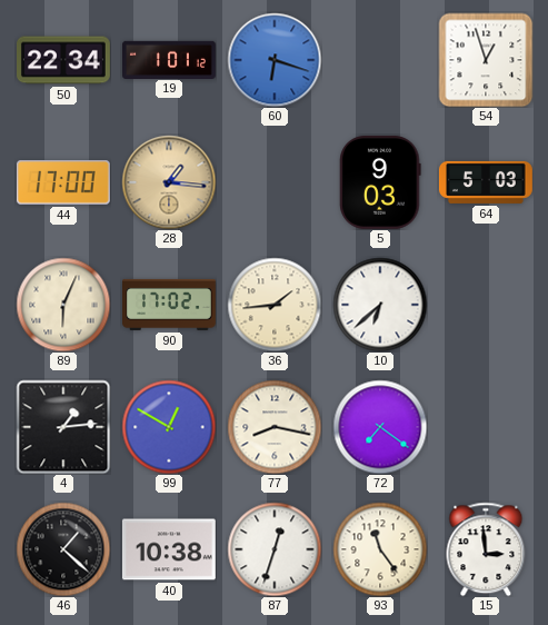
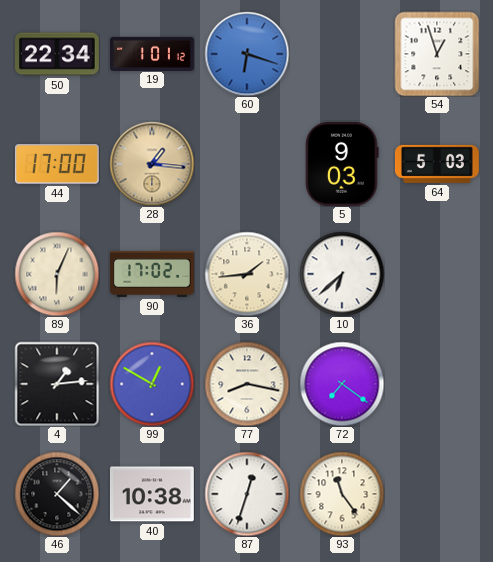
15: 2:59 -> none
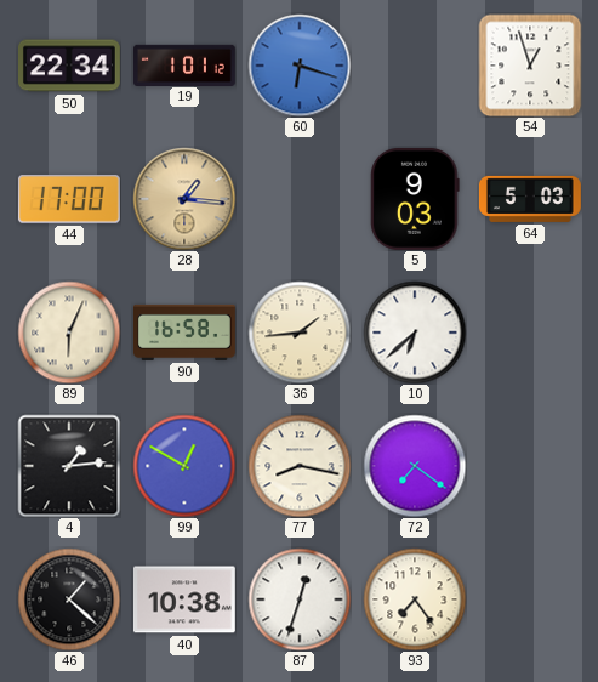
90: 17:02 -> 16:58
93: 11:24 -> 7:24
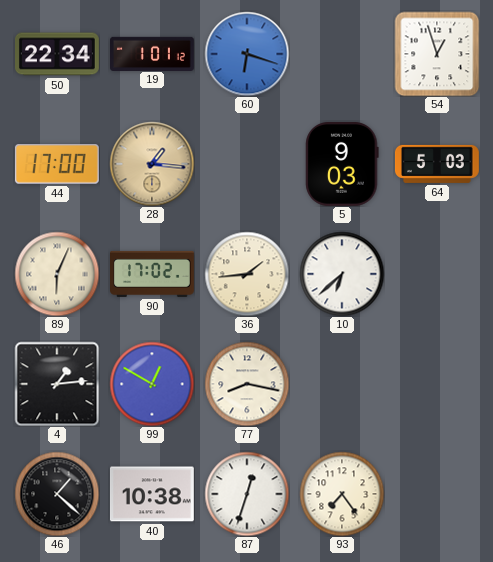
90: 16:58 -> 17:02
72: 7:21 -> none
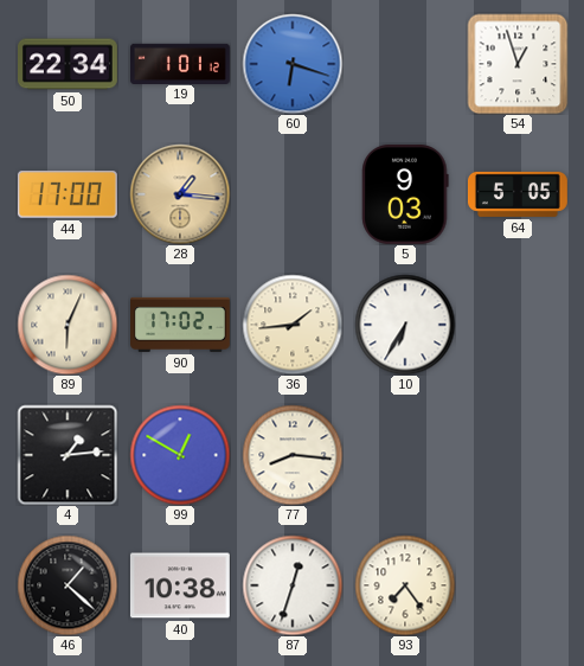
64: 5:03 -> 5:05
10: 6:38 -> 6:35
77: 8:17 -> 8:16
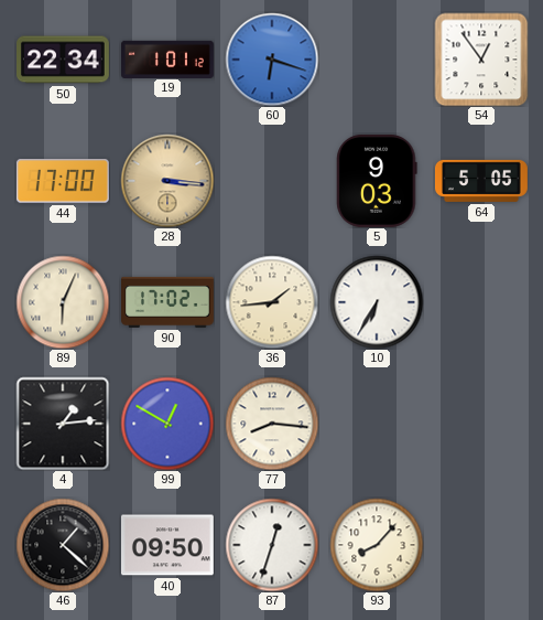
54: 12:57 -> 12:54
28: 1:16 -> 3:16
40: 10:38 -> 09:50
93: 7:24 -> 8:07
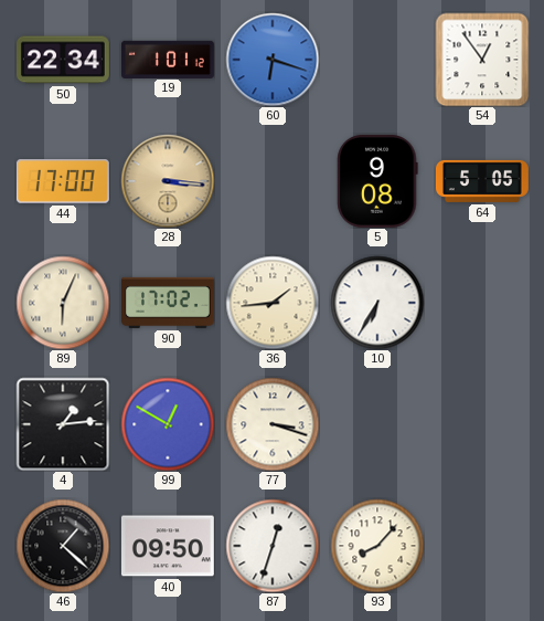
5: 9:03 -> 9:08
77: 8:16 -> 3:18
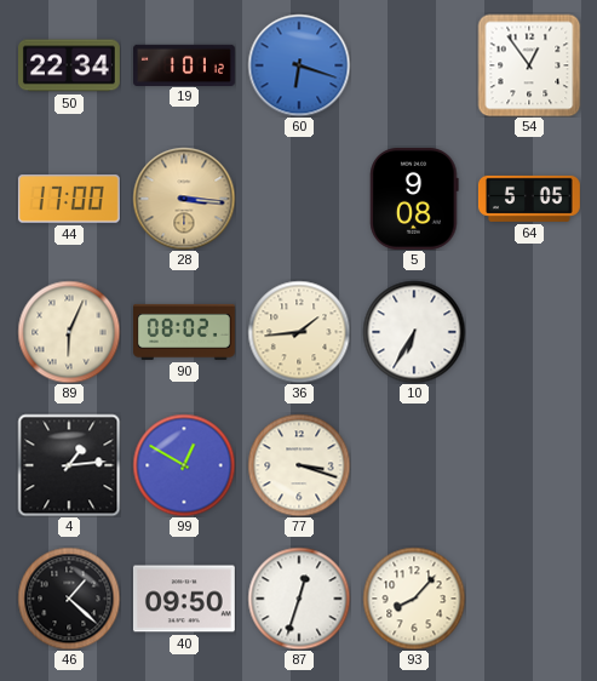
90: 17:02 -> 08:02
